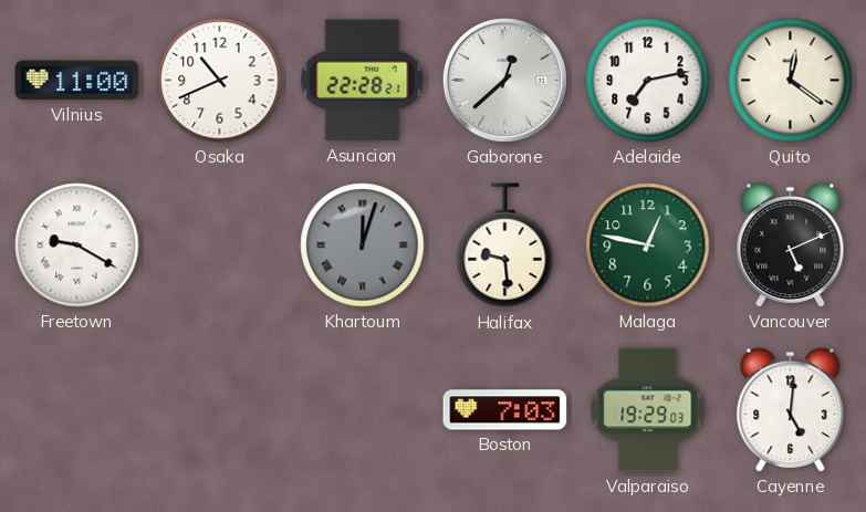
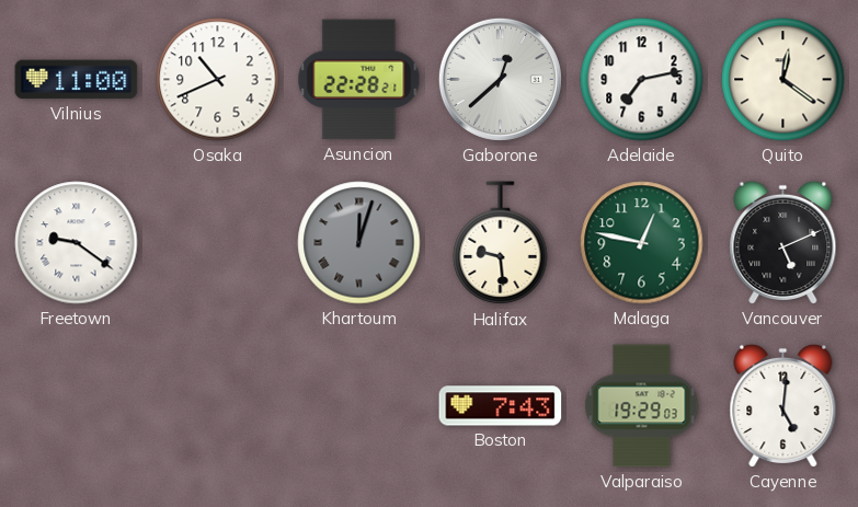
Freetown: 9:20 -> 9:21
Boston: 7:03 -> 7:43
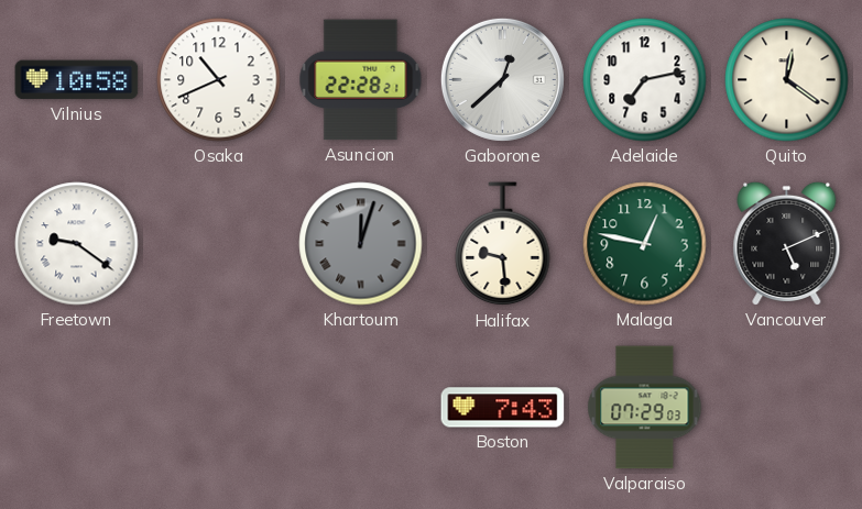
Vilnius: 11:00 -> 10:58
Valparaiso: 19:29 -> 07:29
Cayenne: 5:01 -> none
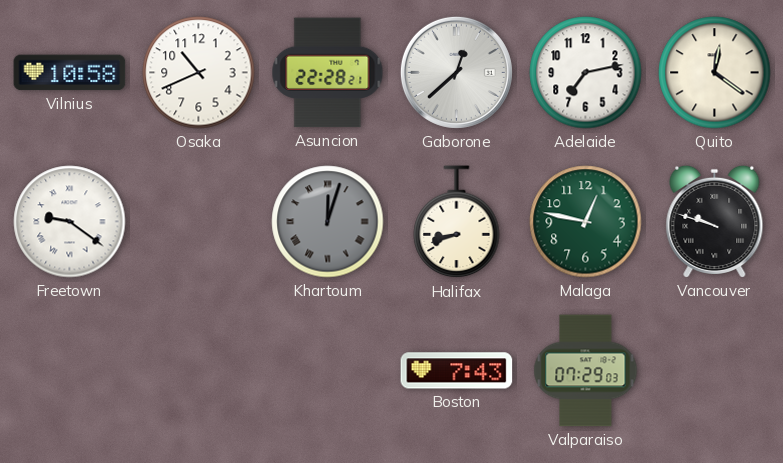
Halifax: 9:29 -> 8:42
Vancouver: 5:11 -> 9:48
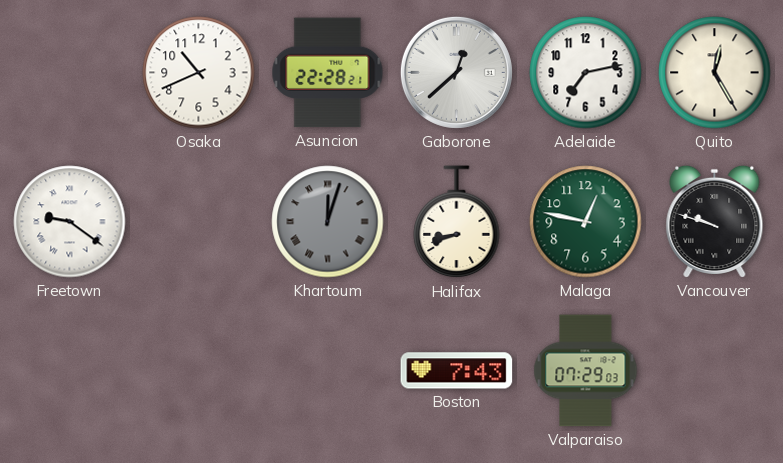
Vilnius: 10:58 -> none
Quito: 12:21 -> 12:25
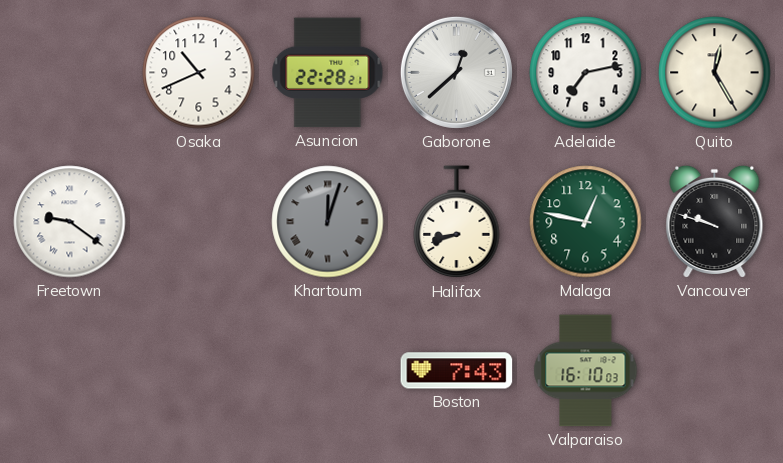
Valparaiso: 07:29 -> 16:10
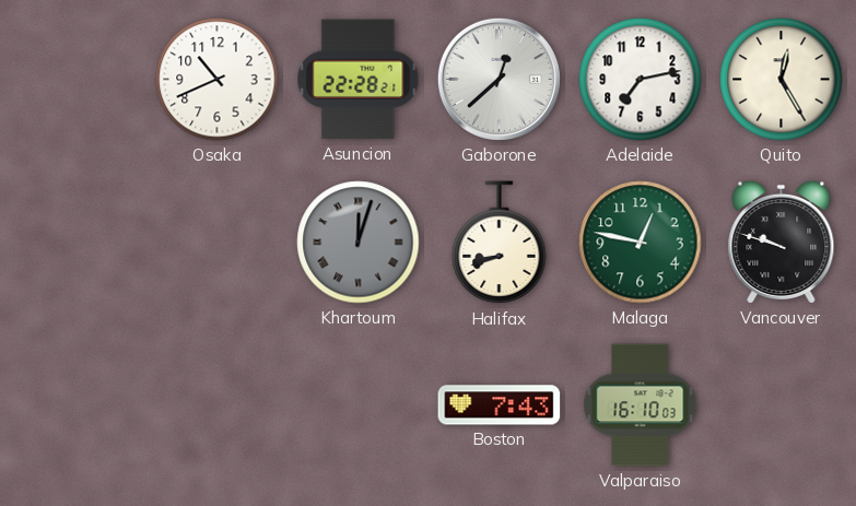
Freetown: 9:21 -> none
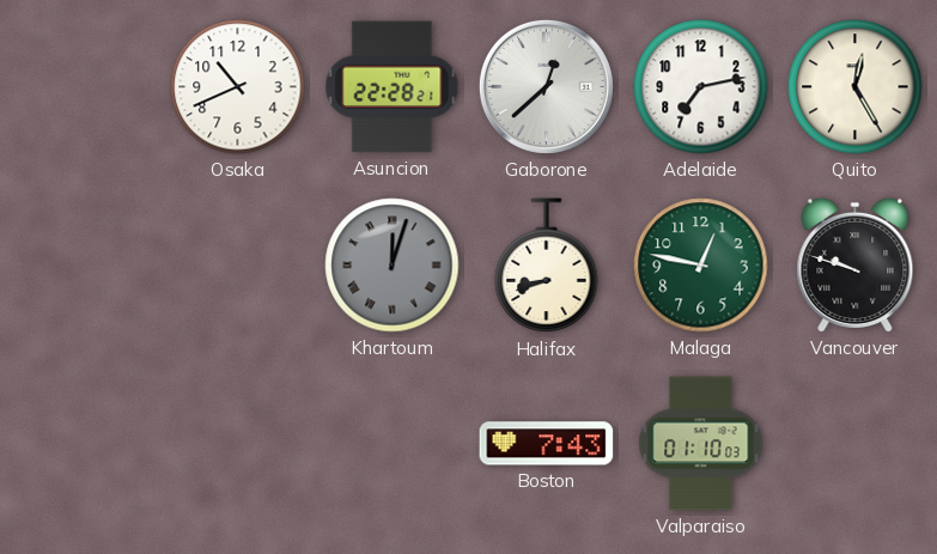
Valparaiso: 16:10 -> 01:10
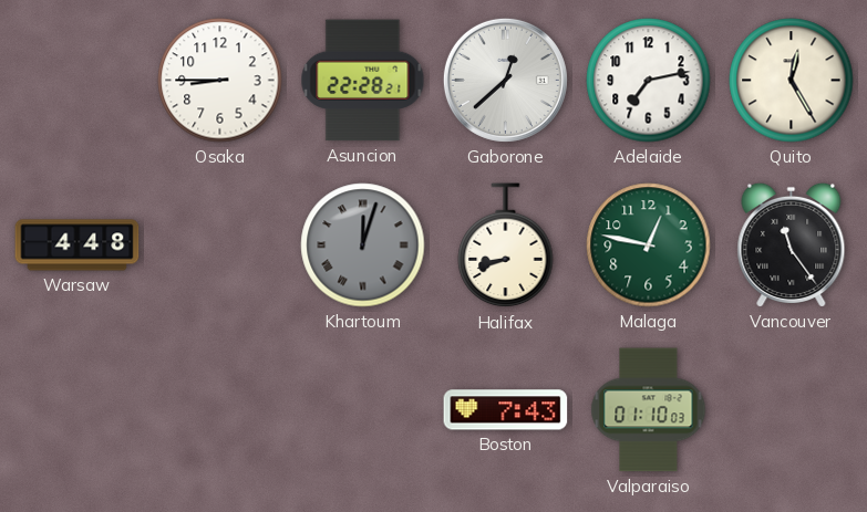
Osaka: 10:41 -> 8:45
Warsaw: none -> 4:48
Vancouver: 9:48 -> 11:24
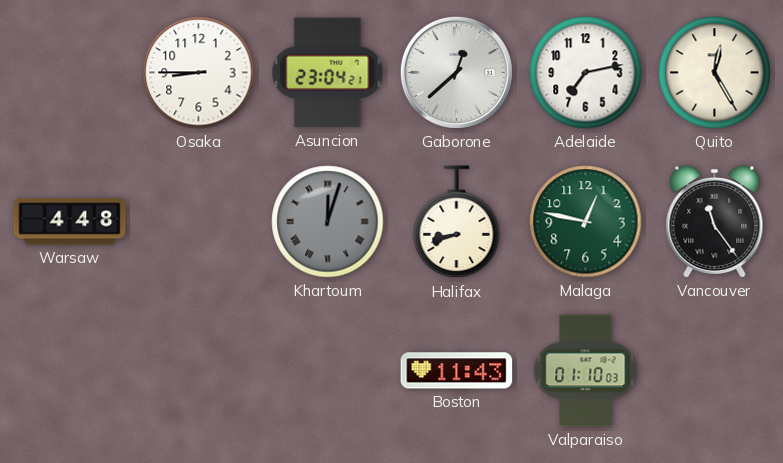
Asuncion: 22:28 -> 23:04
Boston: 7:43 -> 11:43
